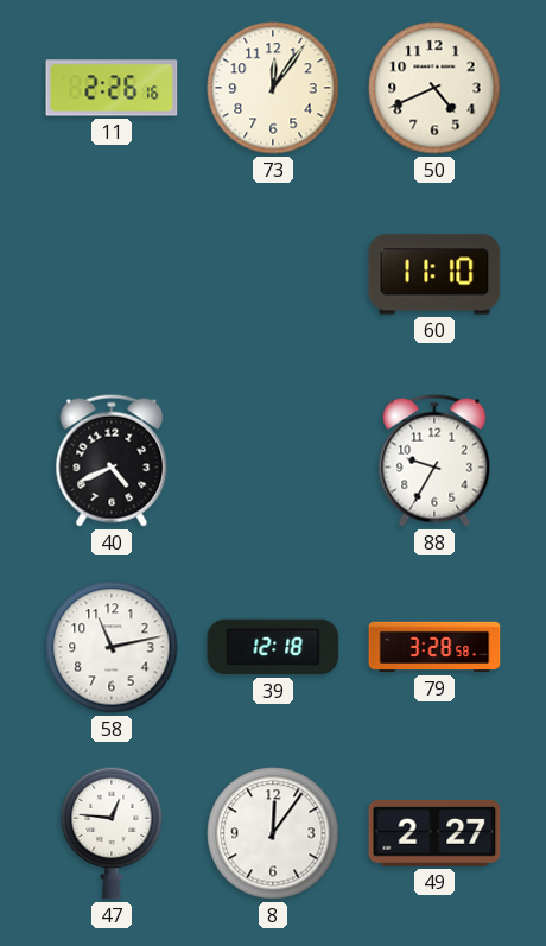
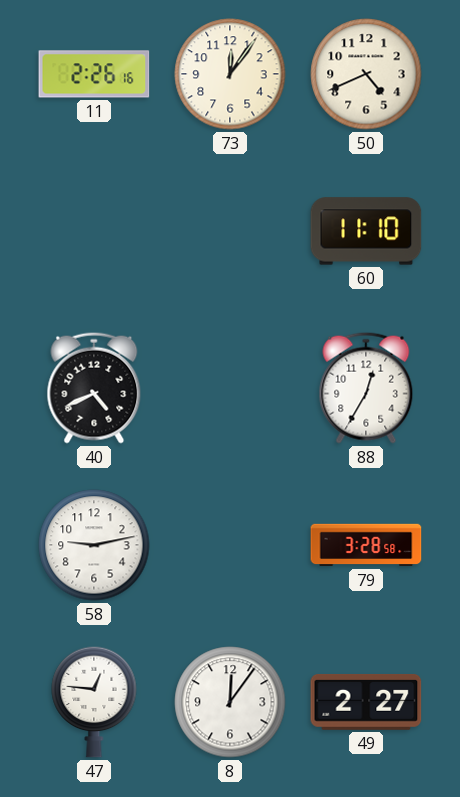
88: 9:35 -> 12:35
58: 11:13 -> 9:13
39: 12:18 -> none
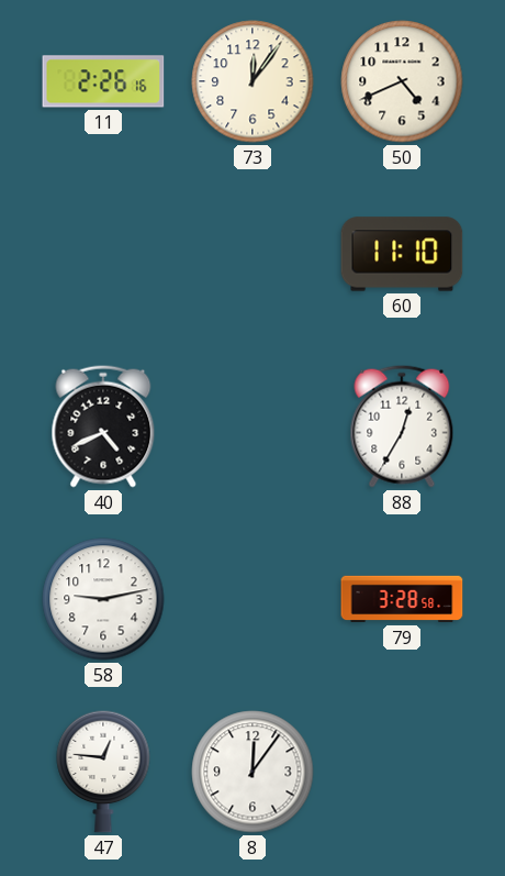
49: 2:27 -> none
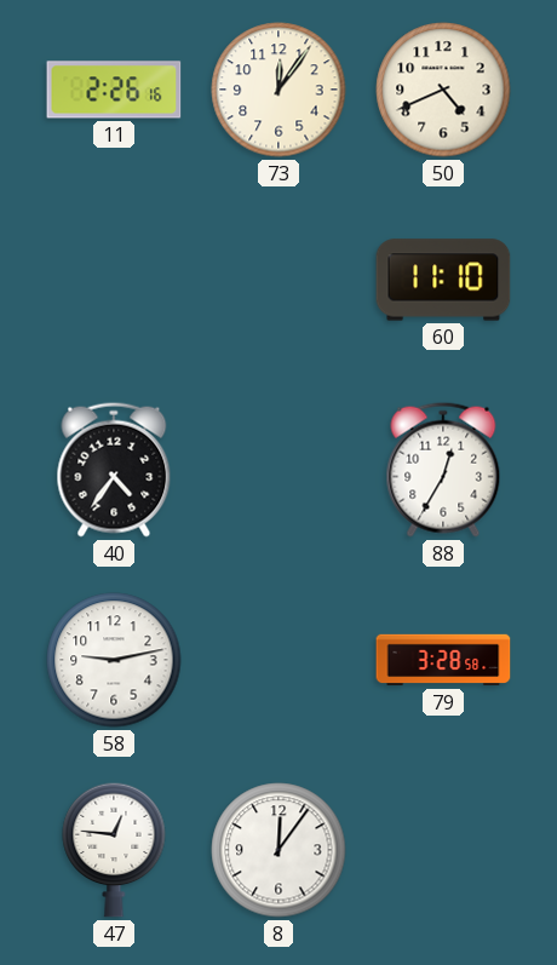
40: 4:41 -> 4:36
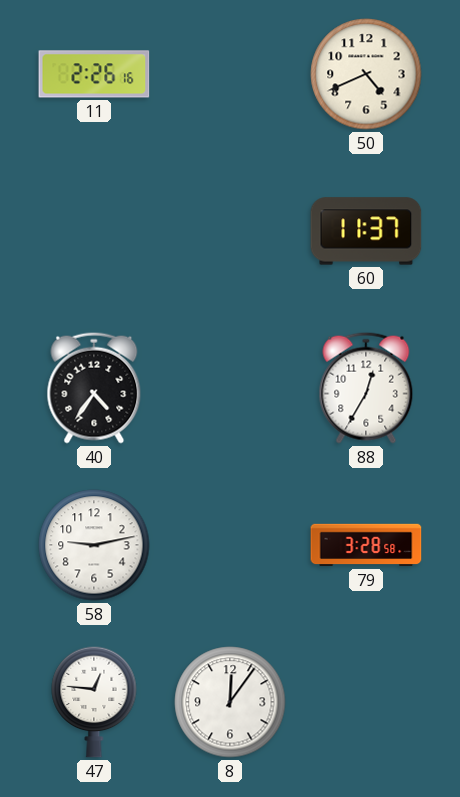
73: 12:06 -> none
60: 11:10 -> 11:37
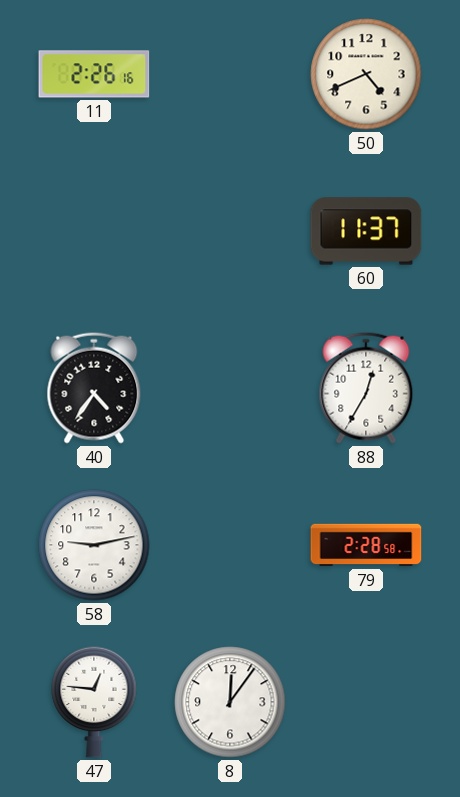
79: 3:28 -> 2:28
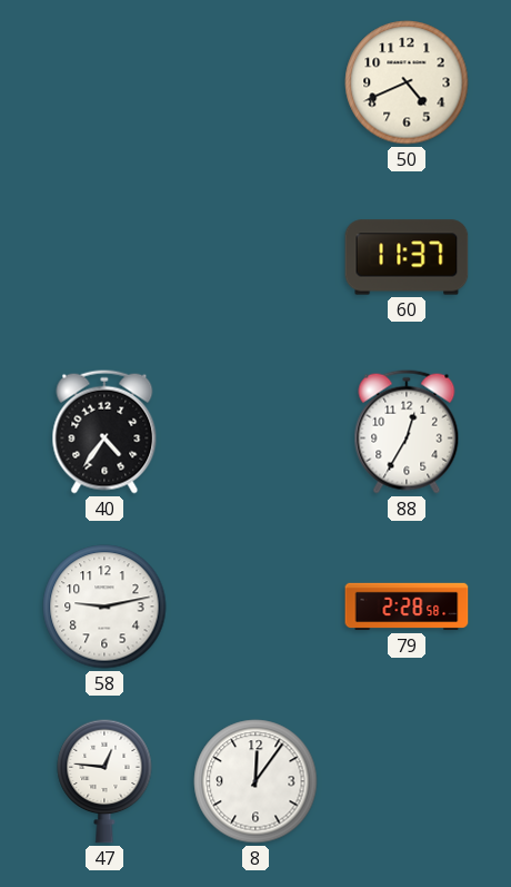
11: 2:26 -> none
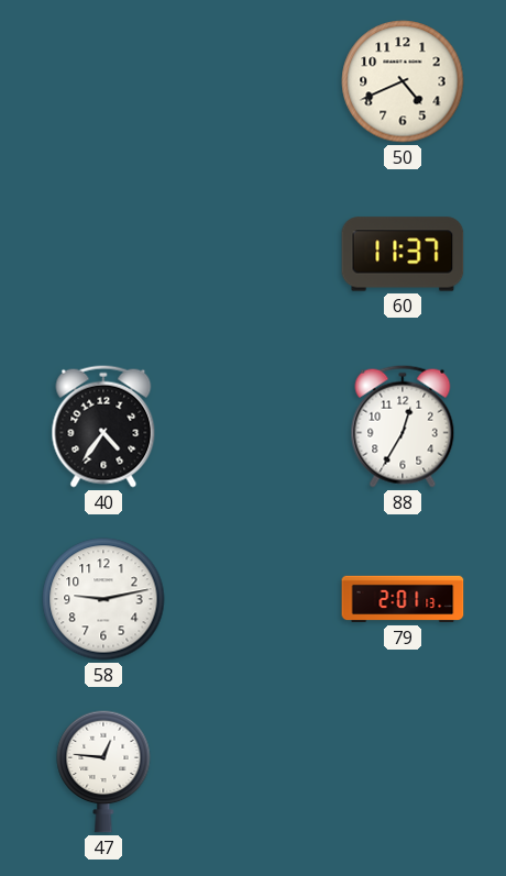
79: 2:28 -> 2:01
8: 12:06 -> none
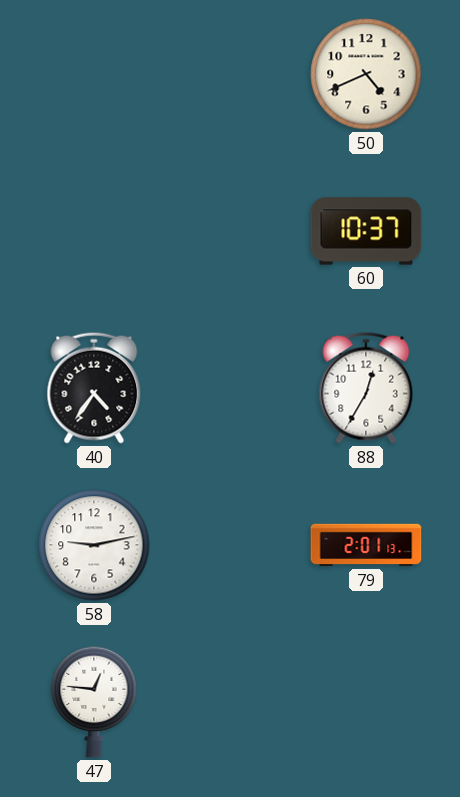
60: 11:37 -> 10:37
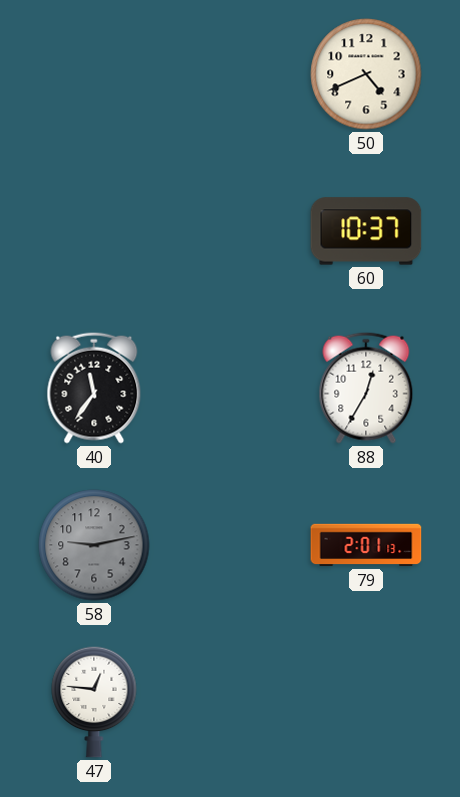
40: 4:36 -> 11:36
58 dial: white -> grey
